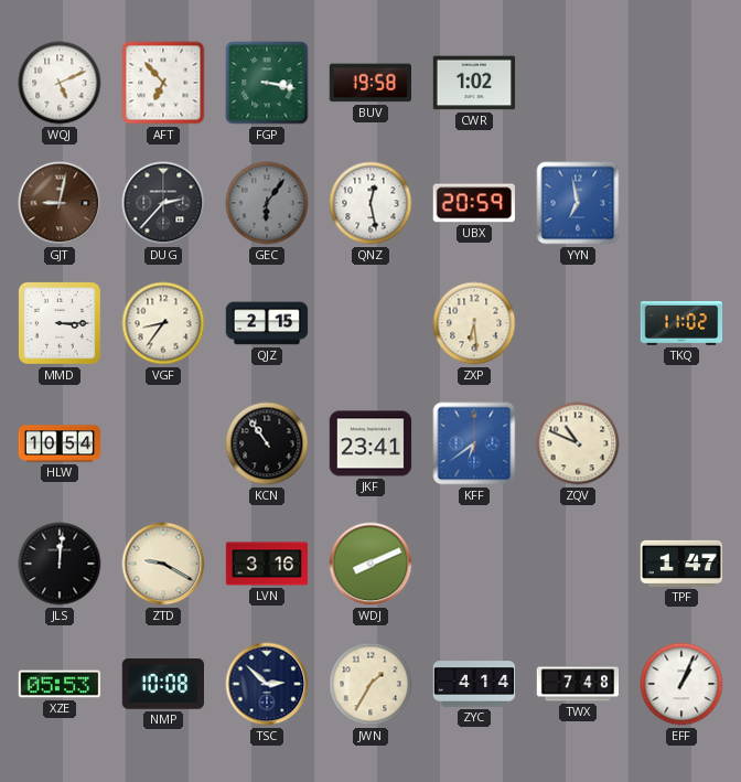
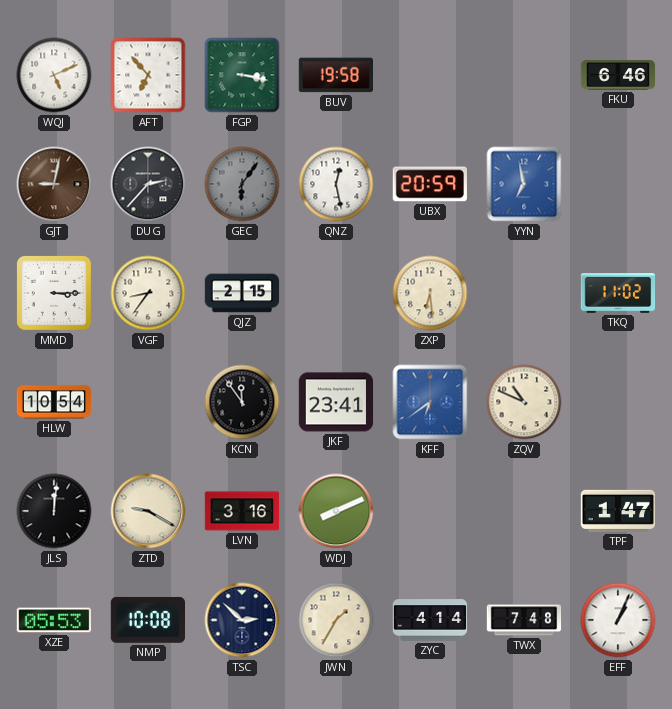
CWR: 1:02 -> none
FKU: none -> 6:46
KCN: 10:54 -> 11:54
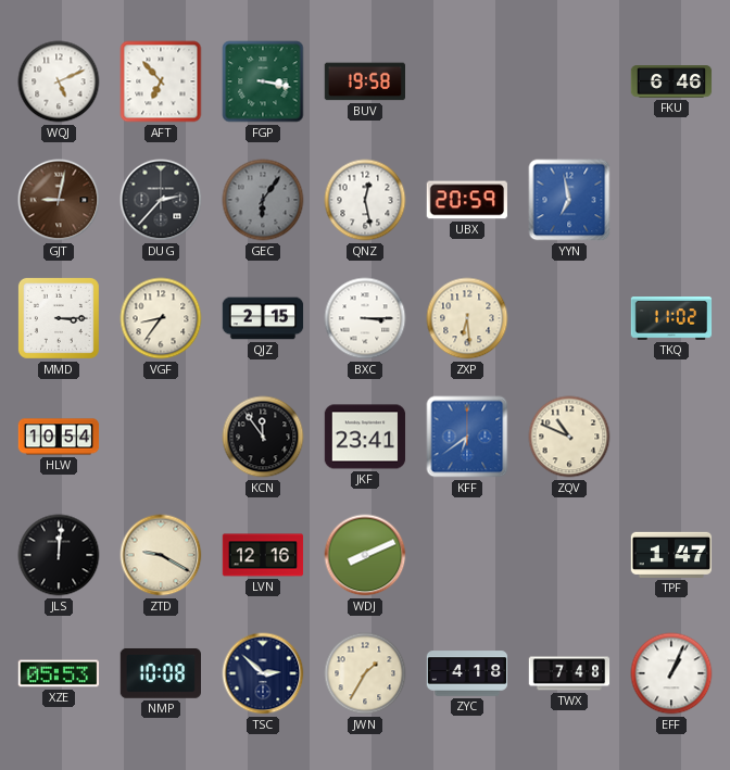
BXC: none -> 3:15
LVN: 3:16 -> 12:16
ZYC: 4:14 -> 4:18
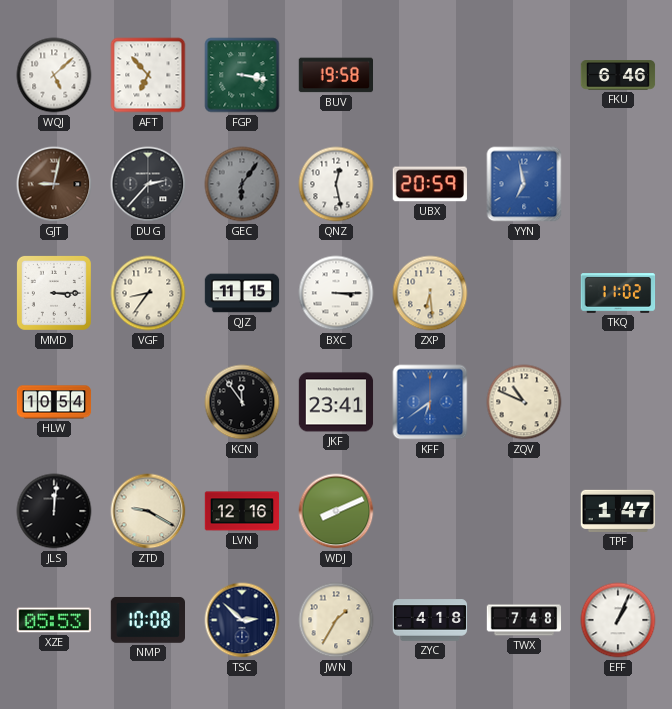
WQJ: 5:11 -> 5:08
QJZ: 2:15 -> 11:15
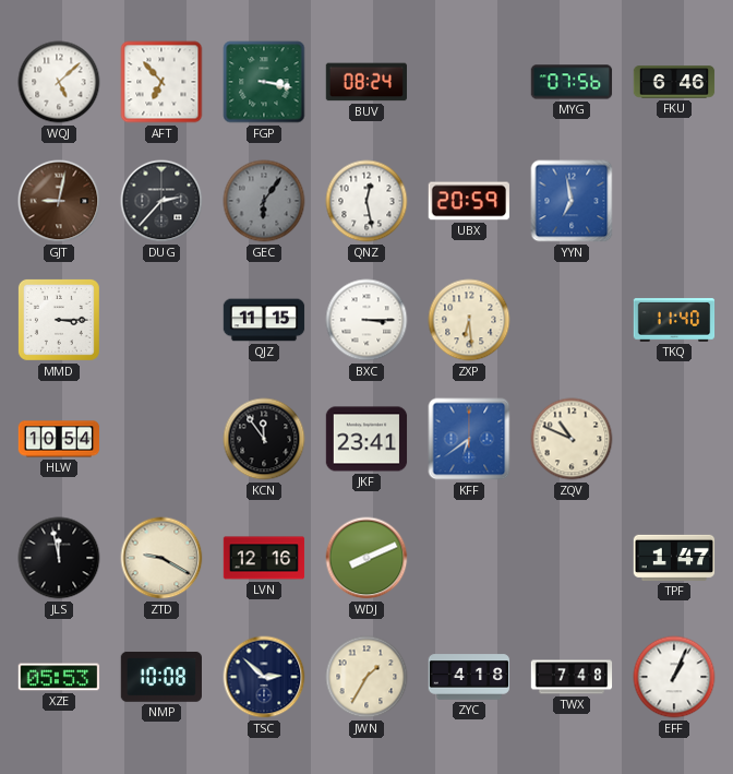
BUV: 19:58 -> 08:24
MYG: none -> 07:56
VGF: 8:36 -> none
TKQ: 11:02 -> 11:40
JLS: 12:01 -> 11:58
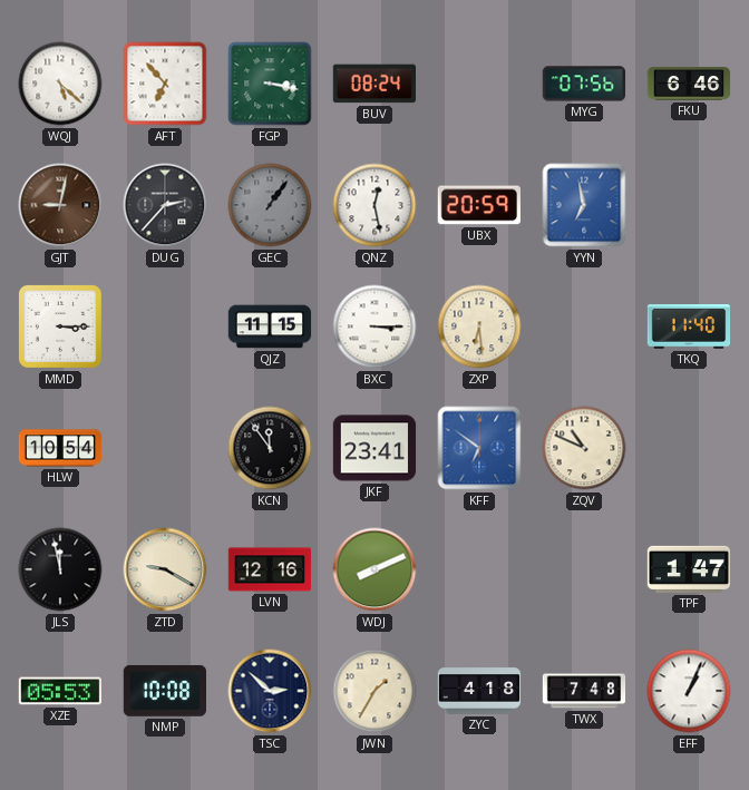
WQJ: 5:08 -> 5:22
GEC: 6:06 -> 1:06
KFF: 6:39 -> 6:51
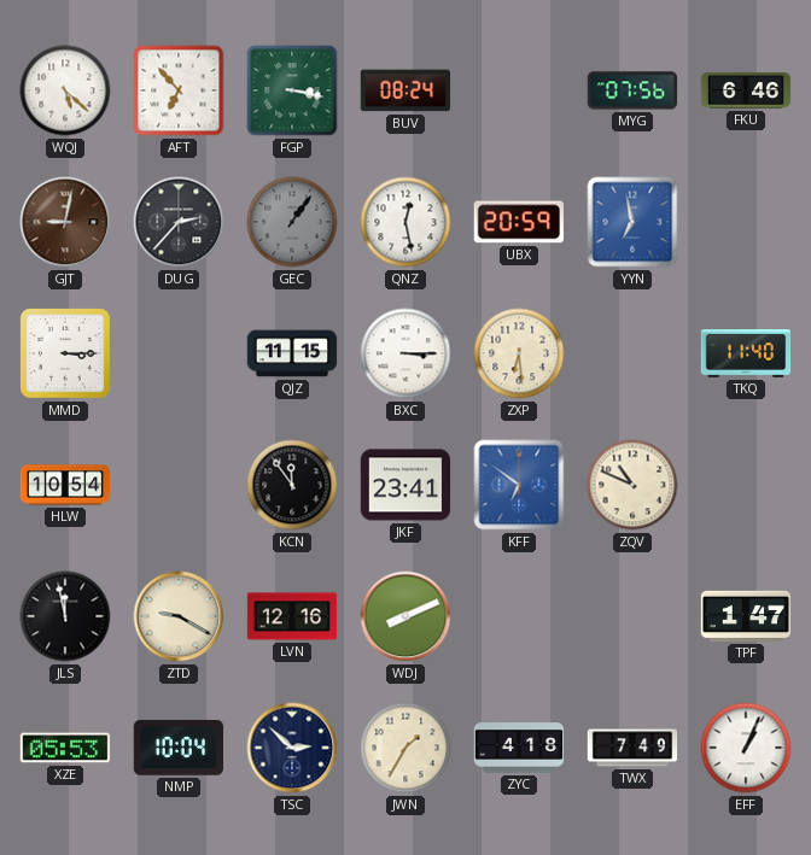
NMP: 10:08 -> 10:04
TWX: 7:48 -> 7:49
